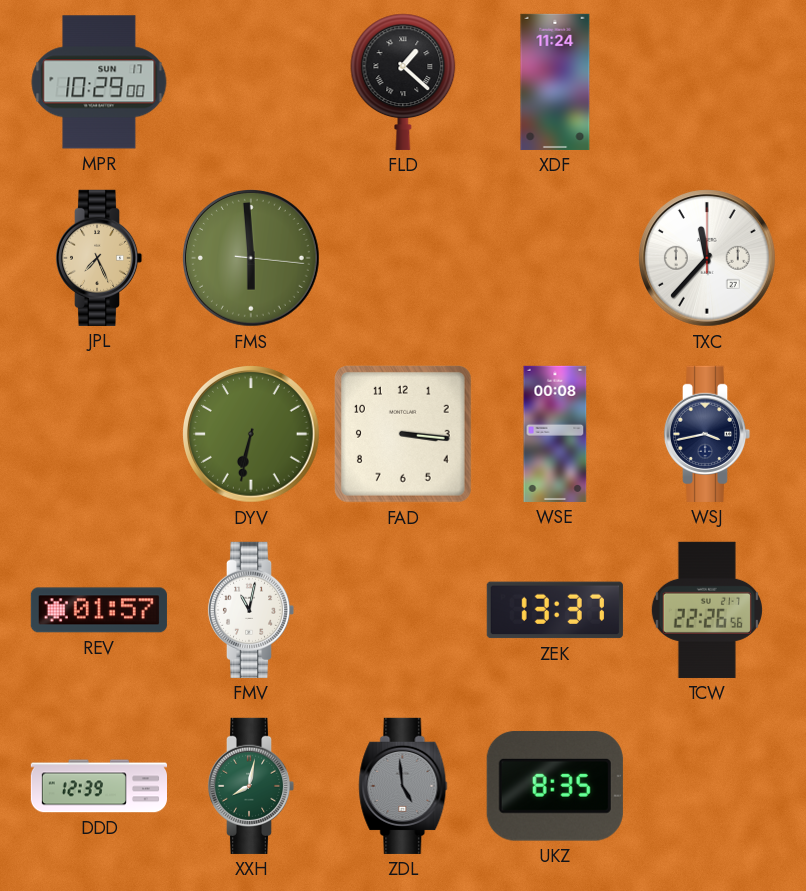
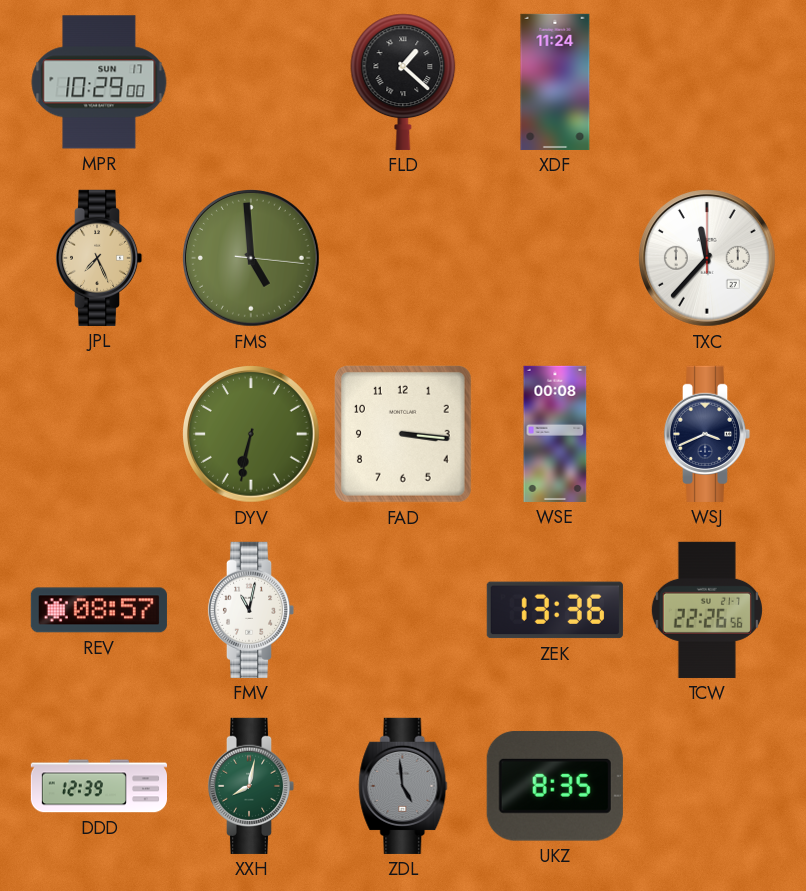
FMS: 5:59 -> 4:59
WSJ: 3:43 -> 3:41
REV: 01:57 -> 08:57
ZEK: 13:37 -> 13:36
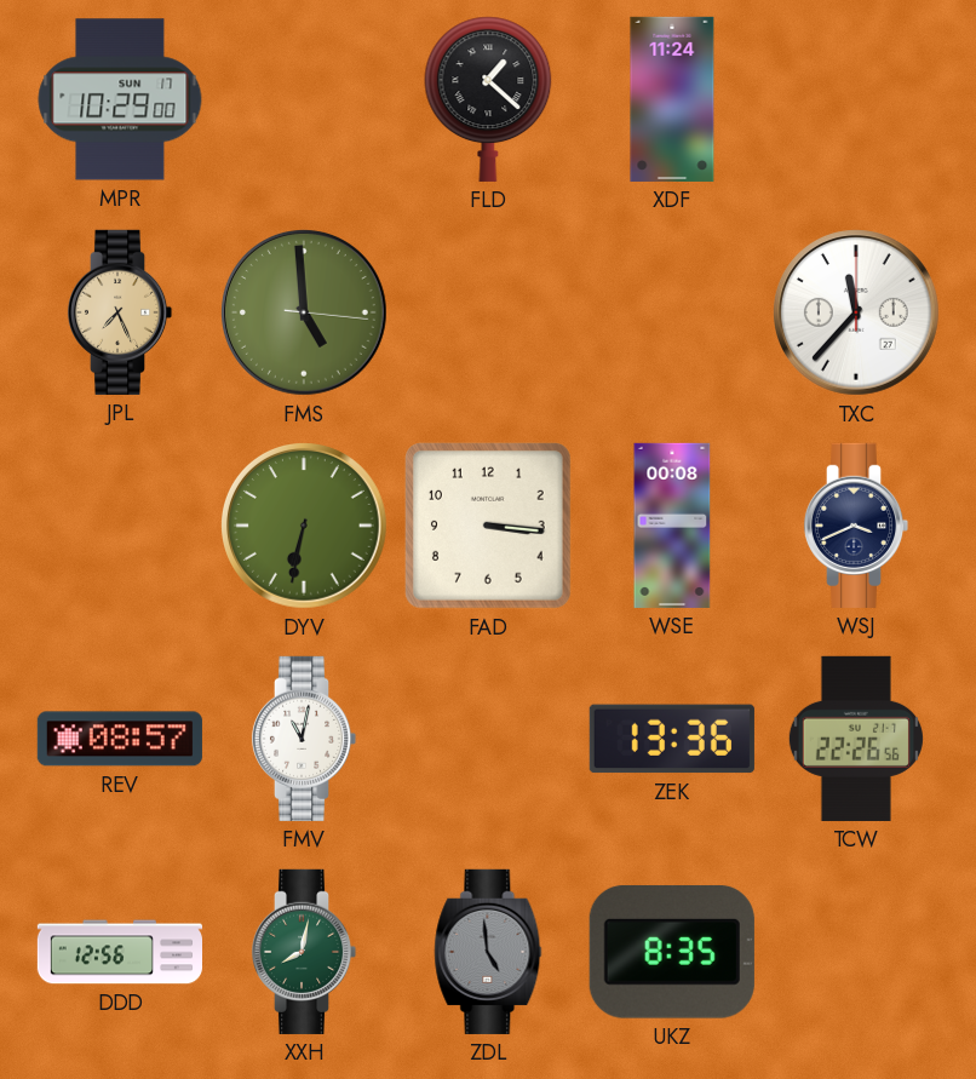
DDD: 12:39 -> 12:56
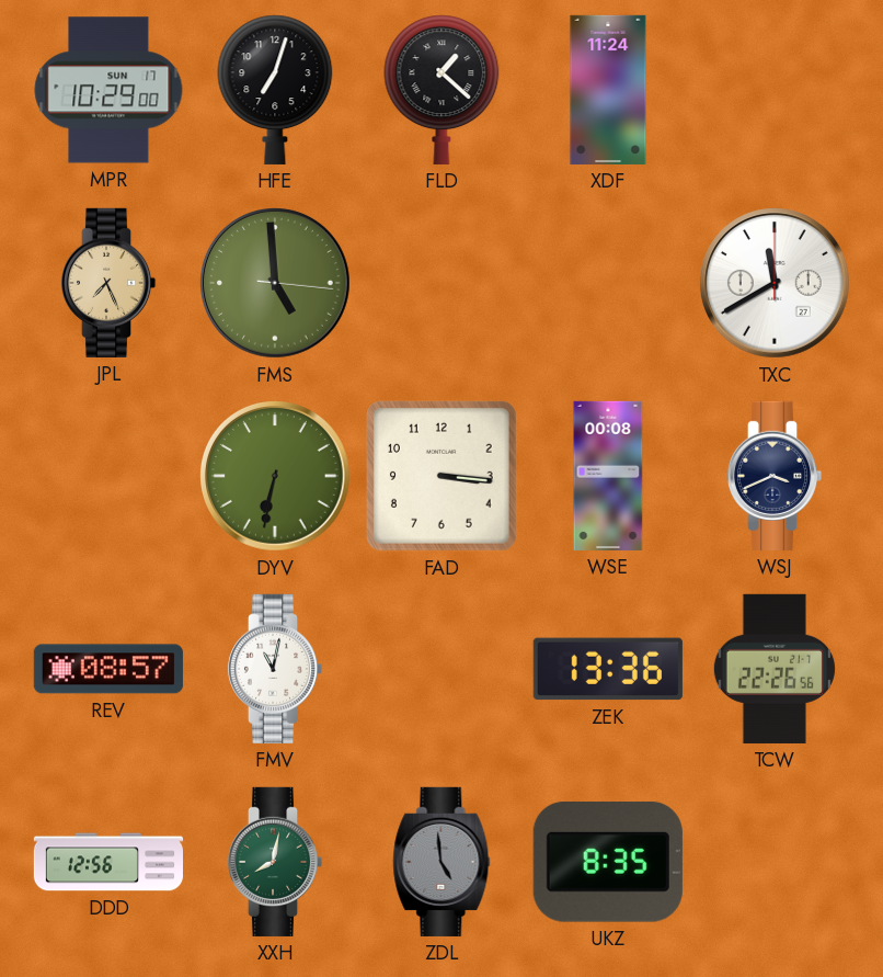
HFE: none -> 7:03
TXC: 11:37 -> 11:40
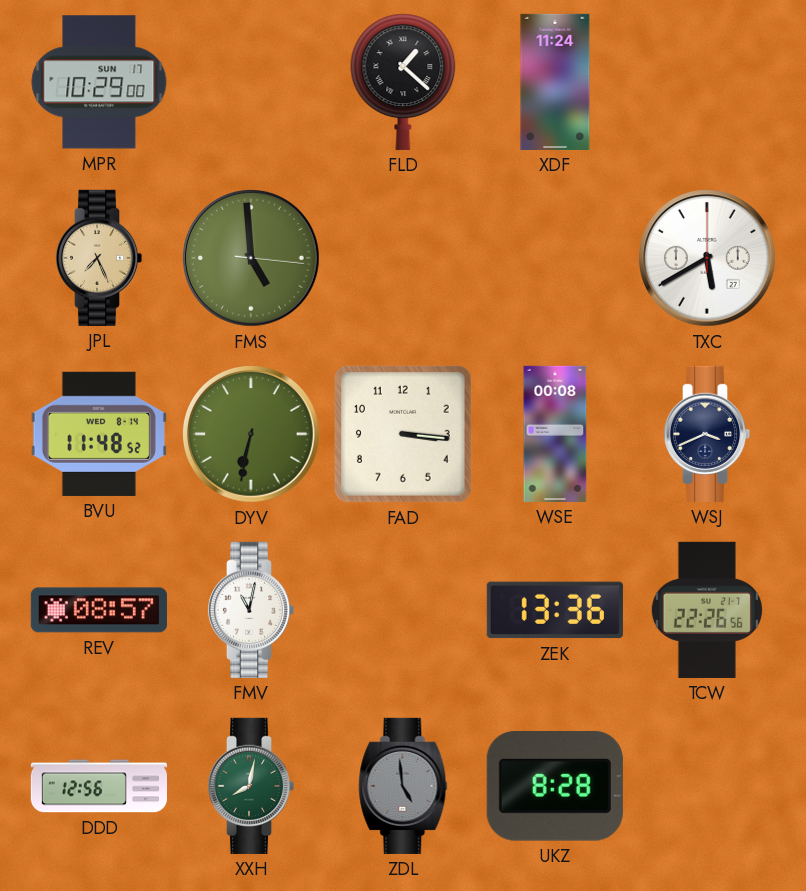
HFE: 7:03 -> none
TXC: 11:40 -> 5:40
BVU: none -> 11:48
UKZ: 8:35 -> 8:28
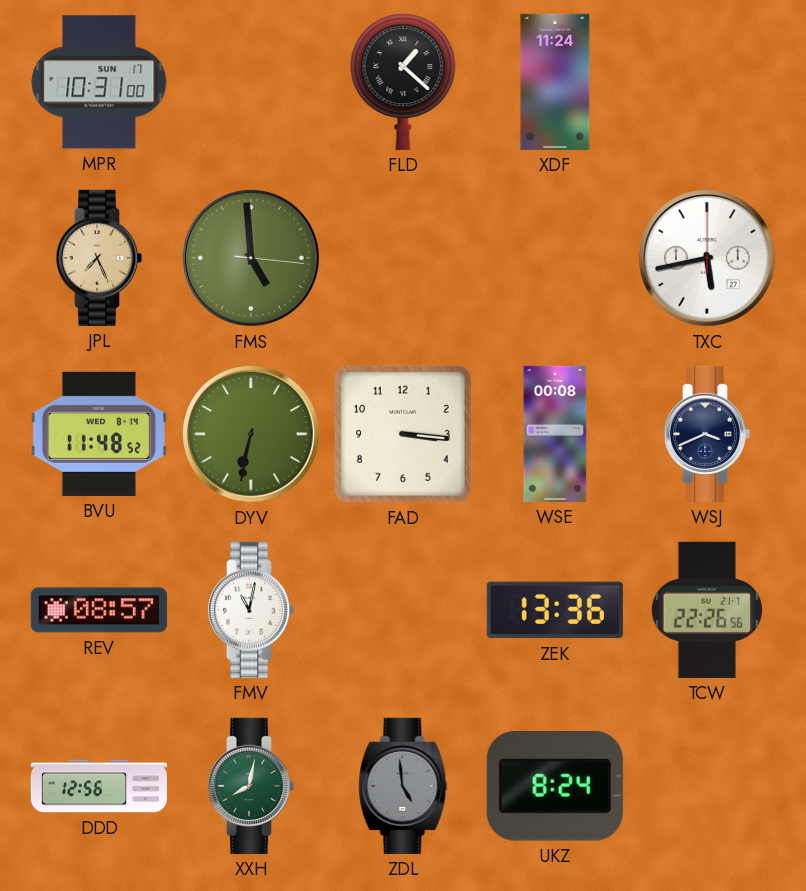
MPR: 10:29 -> 10:31
TXC: 5:40 -> 5:43
UKZ: 8:28 -> 8:24
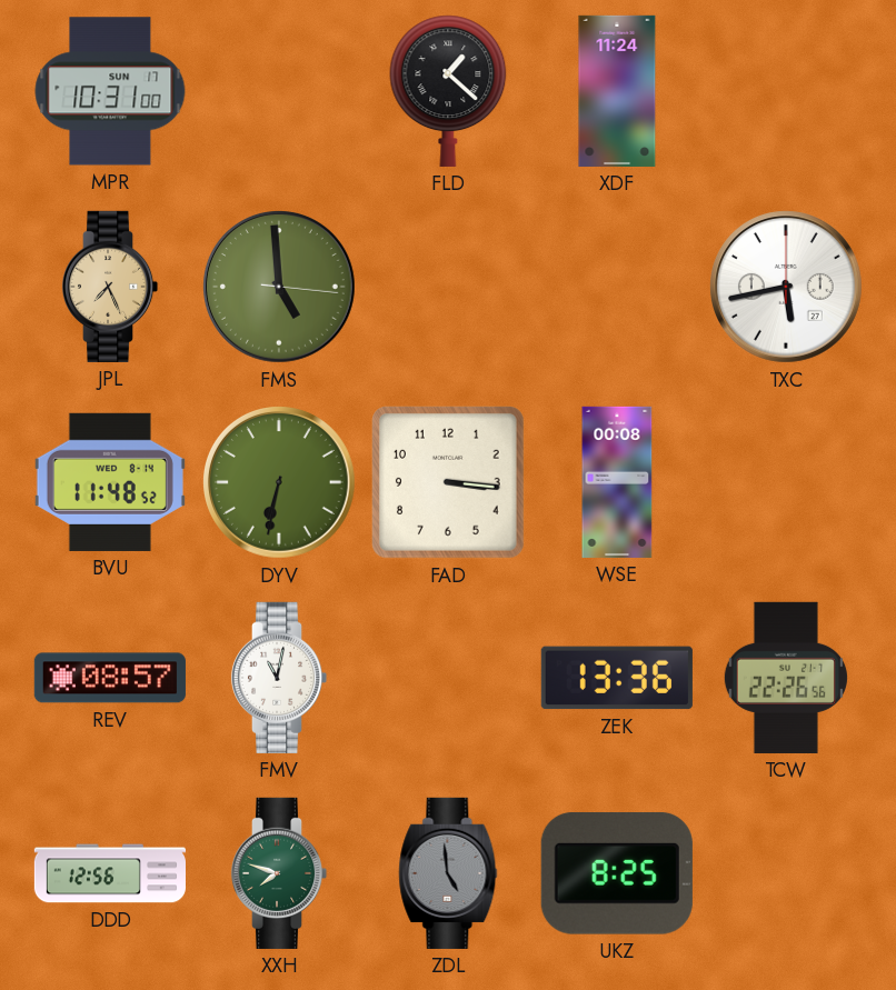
WSJ: 3:41 -> none
XXH: 8:02 -> 7:48
UKZ: 8:24 -> 8:25
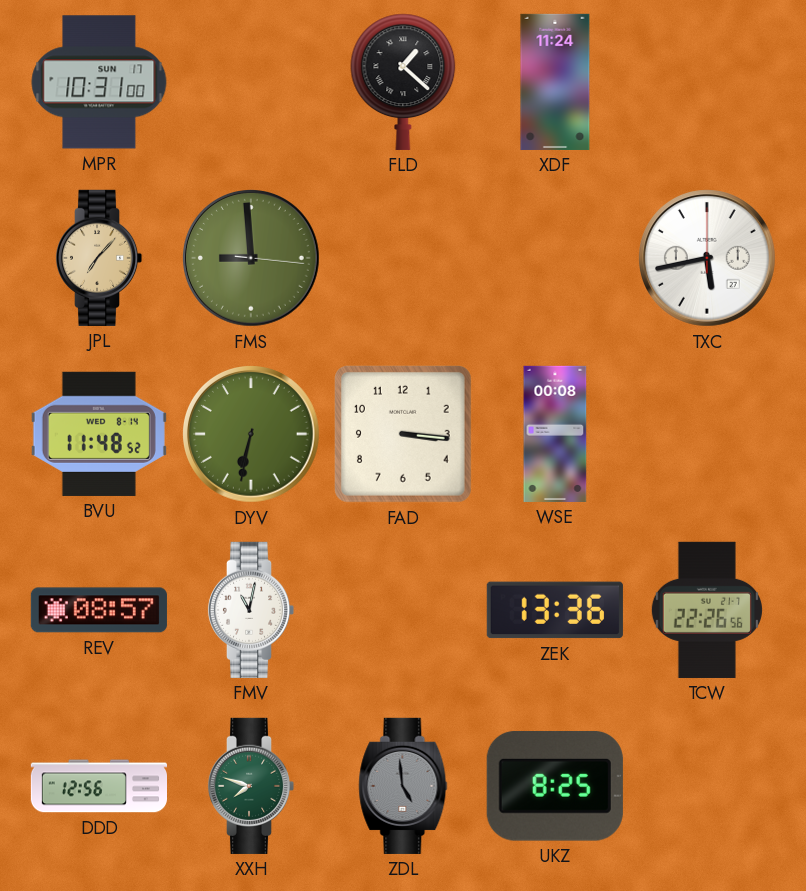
JPL: 7:26 -> 7:07
FMS: 4:59 -> 8:59
